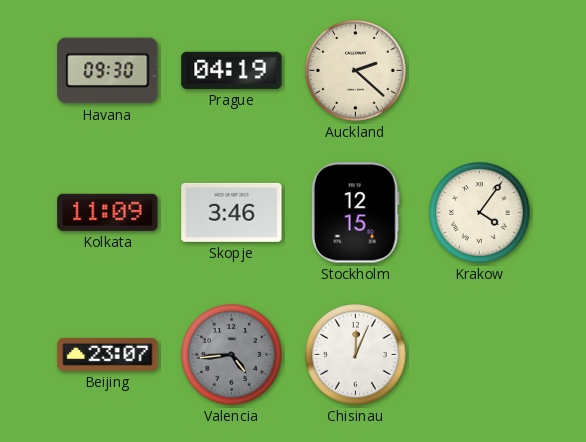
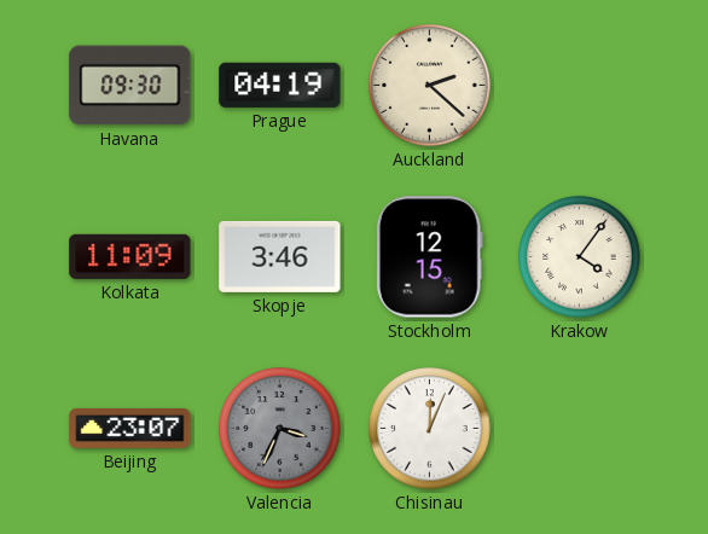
Valencia: 4:44 -> 3:34
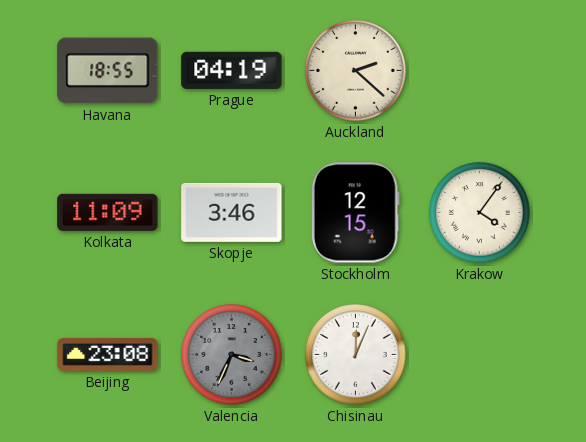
Havana: 09:30 -> 18:55
Beijing: 23:07 -> 23:08
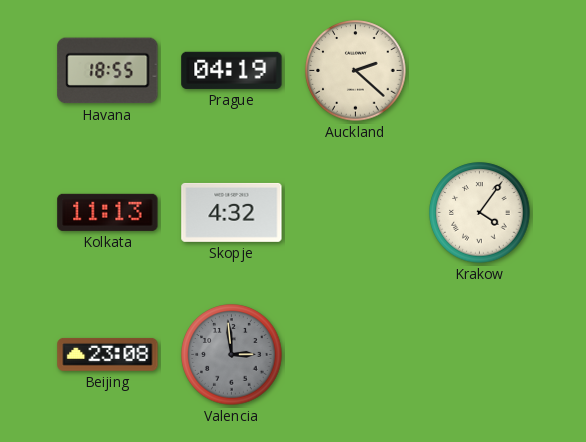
Kolkata: 11:09 -> 11:13
Skopje: 3:46 -> 4:32
Stockholm: 12:15 -> none
Valencia: 3:34 -> 2:59
Chisinau: 12:04 -> none
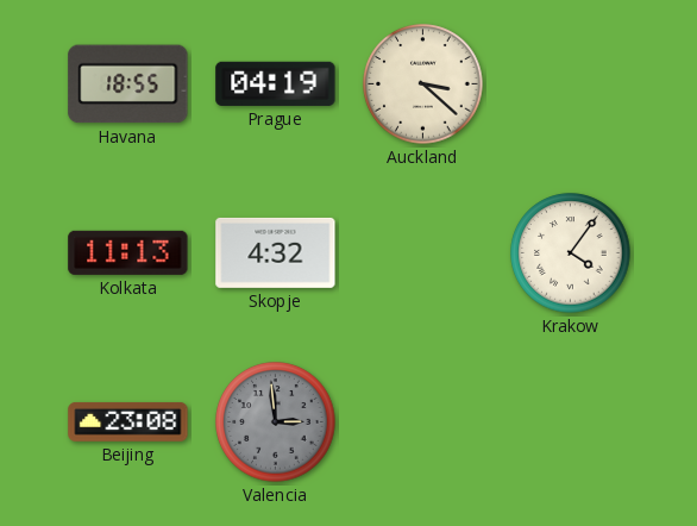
Auckland: 2:22 -> 3:22
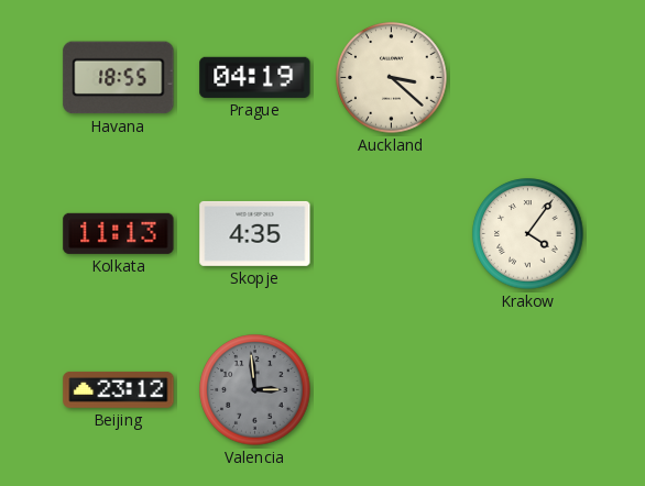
Skopje: 4:32 -> 4:35
Beijing: 23:08 -> 23:12
